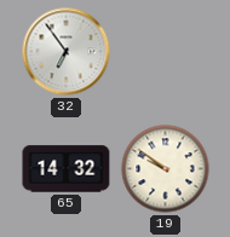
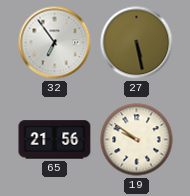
27: none -> 5:28
65: 14:32 -> 21:56
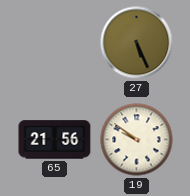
32: 6:54 -> none
27: 5:28 -> 5:26
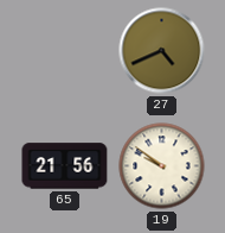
27: 5:26 -> 4:41
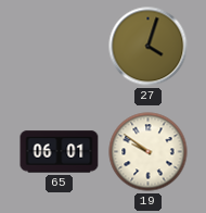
27: 4:41 -> 4:03
65: 21:56 -> 06:01
